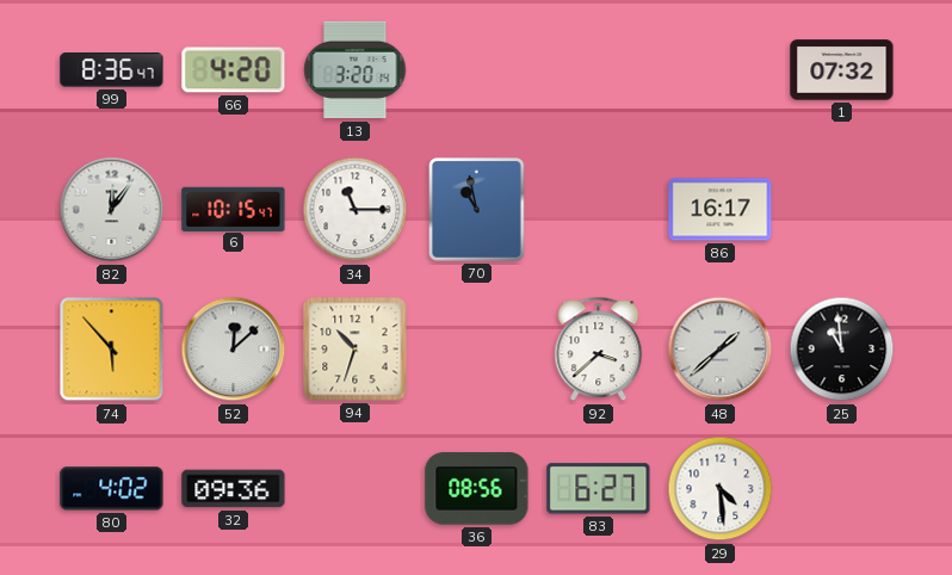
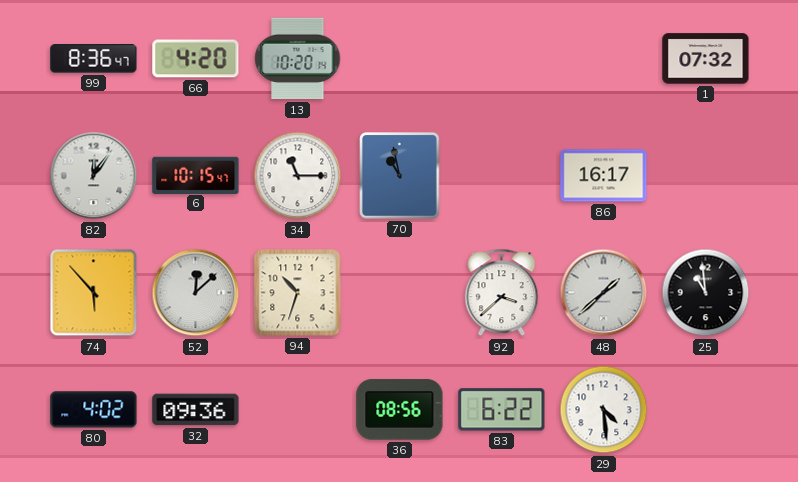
13: 3:20 -> 10:20
83: 6:27 -> 6:22
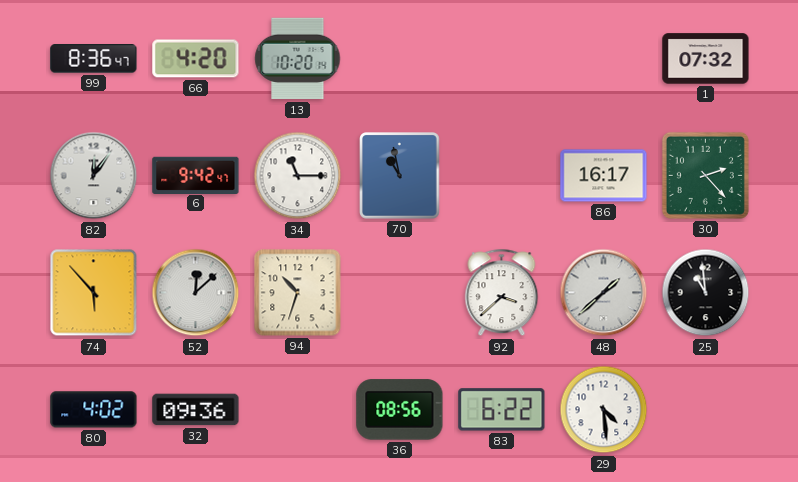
6: 10:15 -> 9:42
30: none -> 2:23
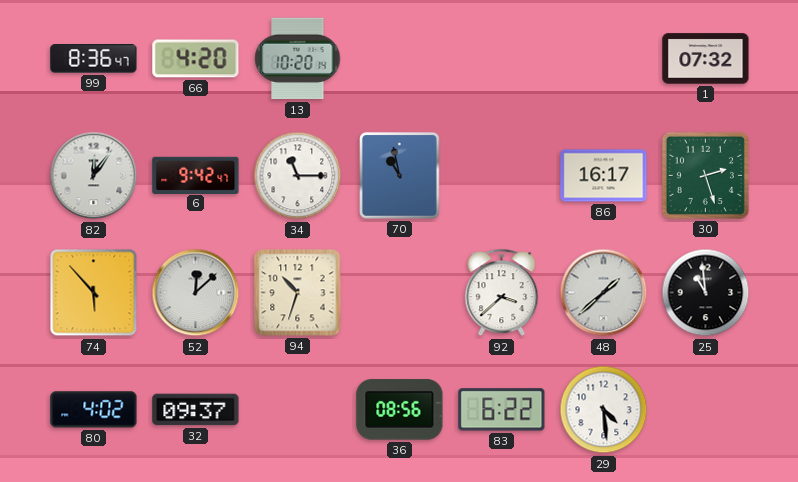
30: 2:23 -> 2:27
32: 09:36 -> 09:37
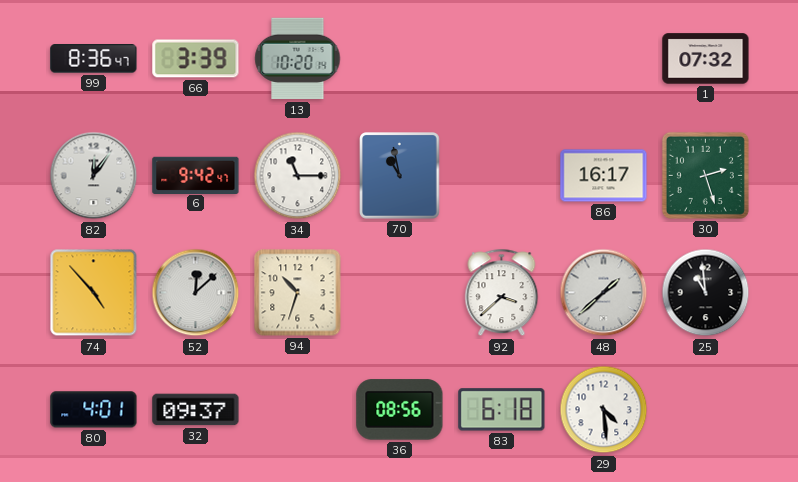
66: 4:20 -> 3:39
74: 5:53 -> 4:53
80: 4:02 -> 4:01
83: 6:22 -> 6:18
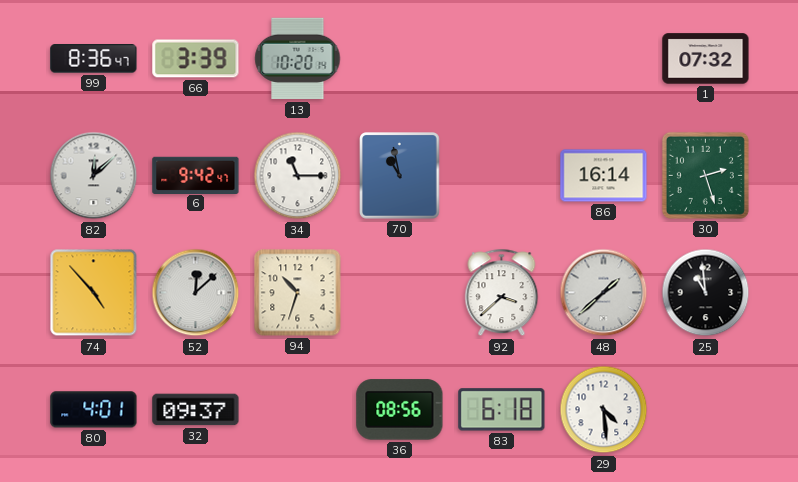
82: 12:06 -> 12:08
86: 16:17 -> 16:14
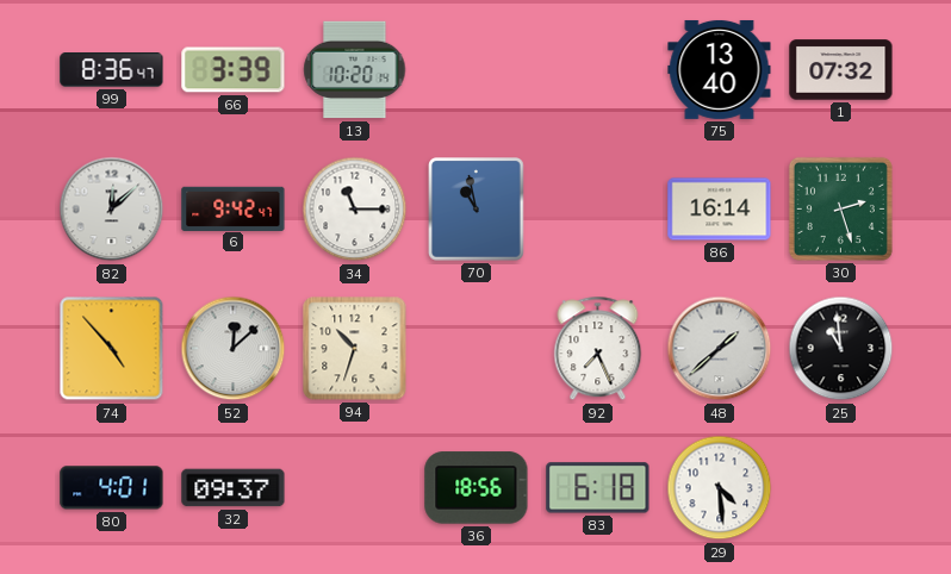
75: none -> 13:40
92: 3:38 -> 7:26
36: 08:56 -> 18:56
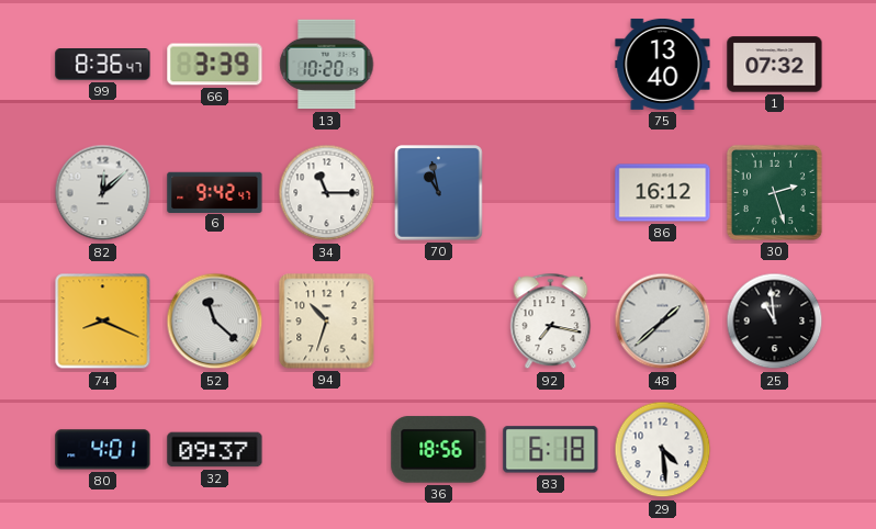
86: 16:14 -> 16:12
74: 4:53 -> 8:19
52: 12:08 -> 11:22
92: 7:26 -> 7:17
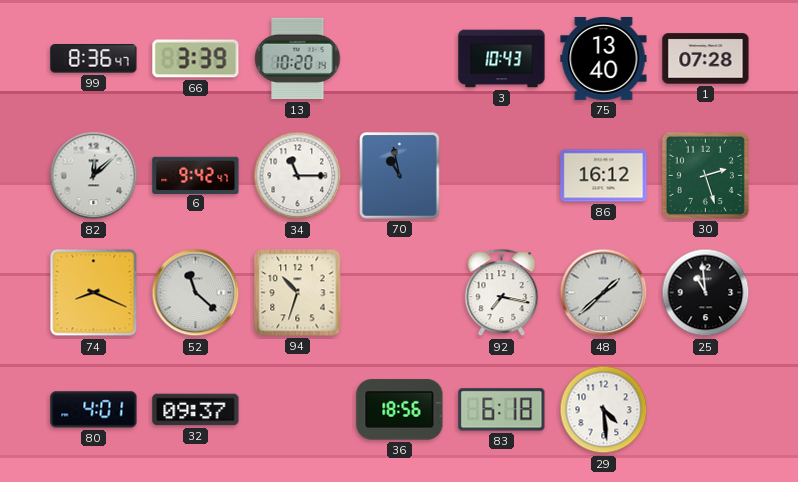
3: none -> 10:43
1: 07:32 -> 07:28
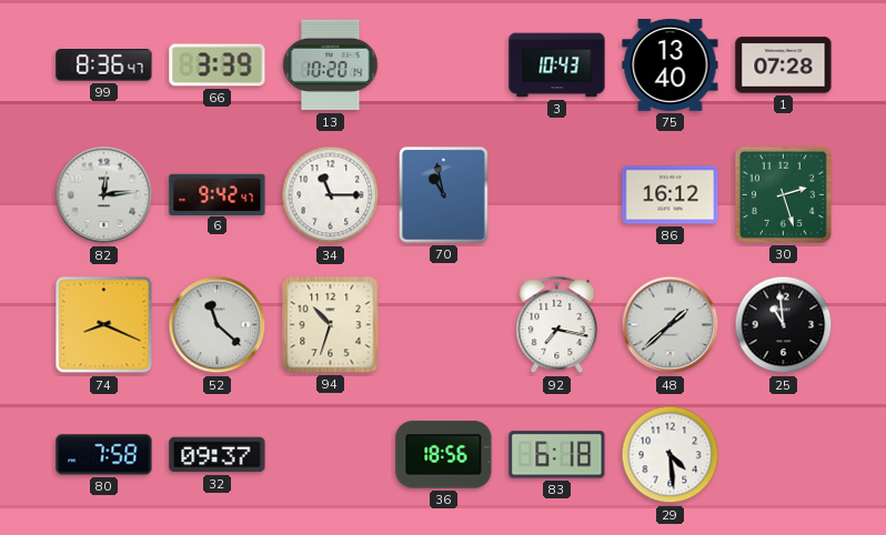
82: 12:08 -> 12:14
80: 4:01 -> 7:58
